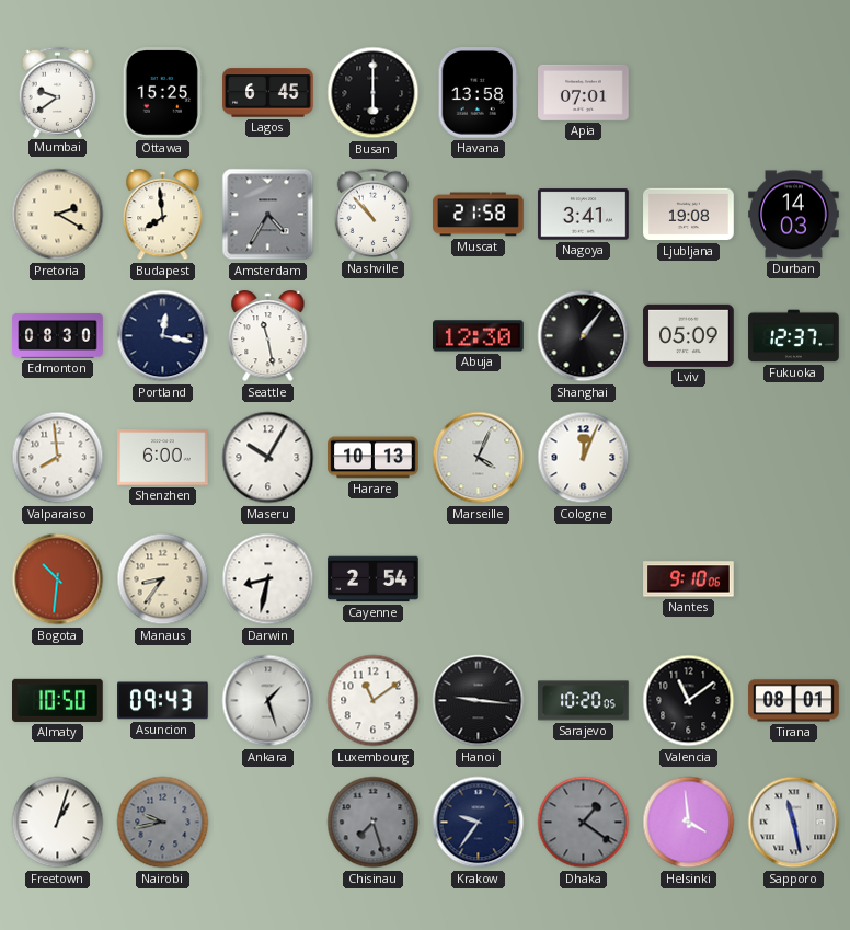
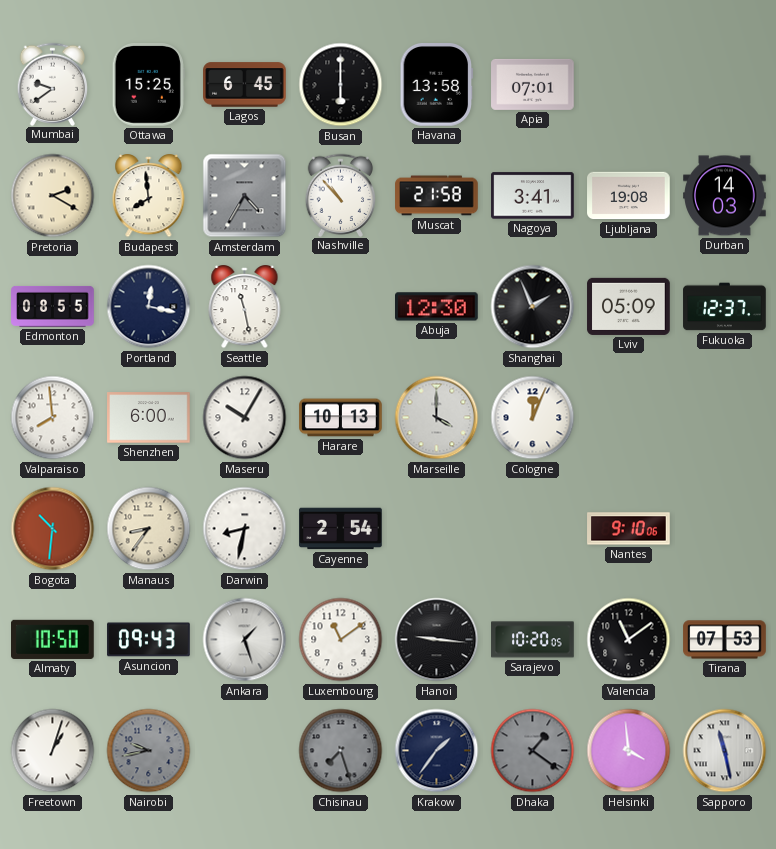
Edmonton: 08:30 -> 08:55
Shanghai: 1:06 -> 1:56
Marseille: 4:04 -> 4:00
Tirana: 08:01 -> 07:53
Krakow: 9:36 -> 1:36
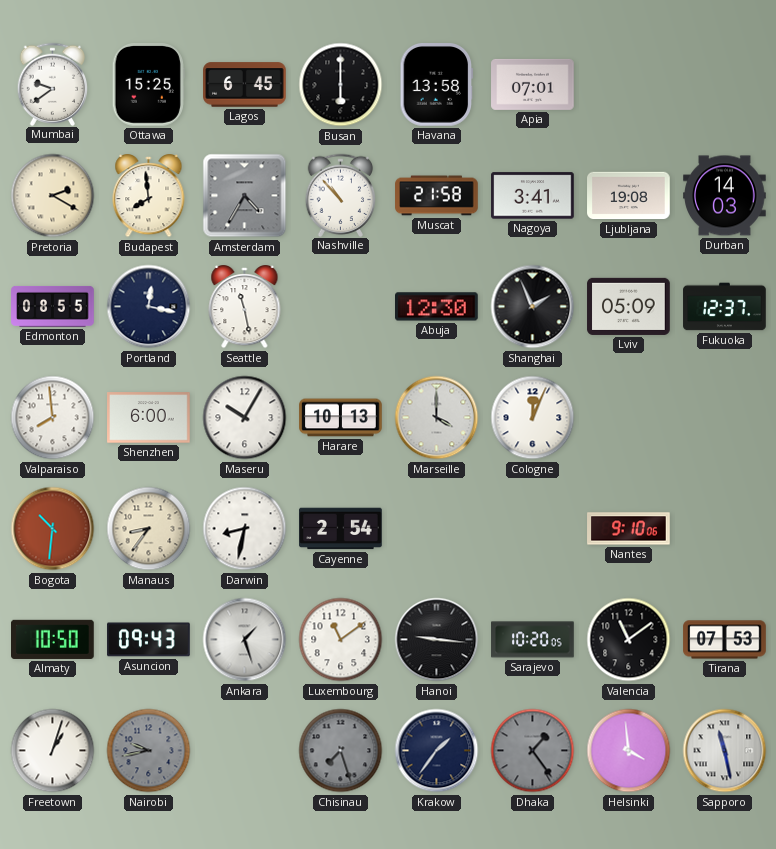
Dhaka: 1:21 -> 1:24
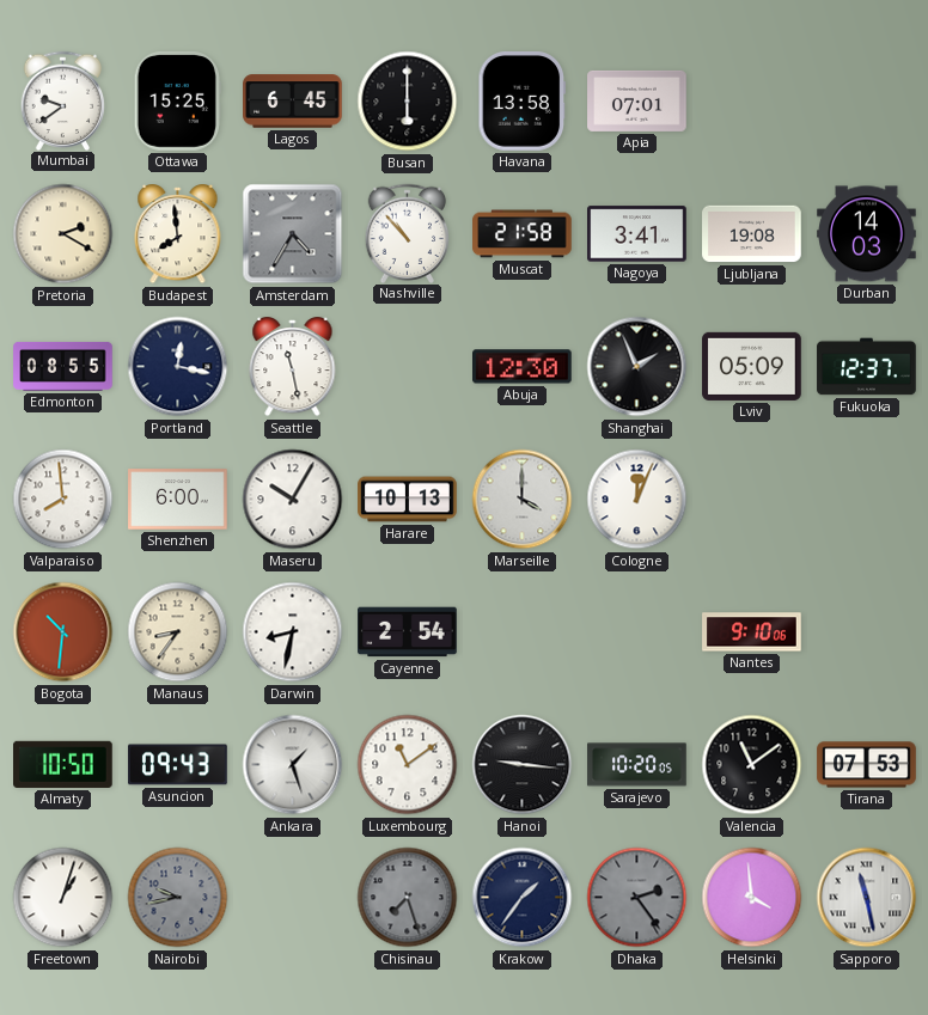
Dhaka: 1:24 -> 2:24
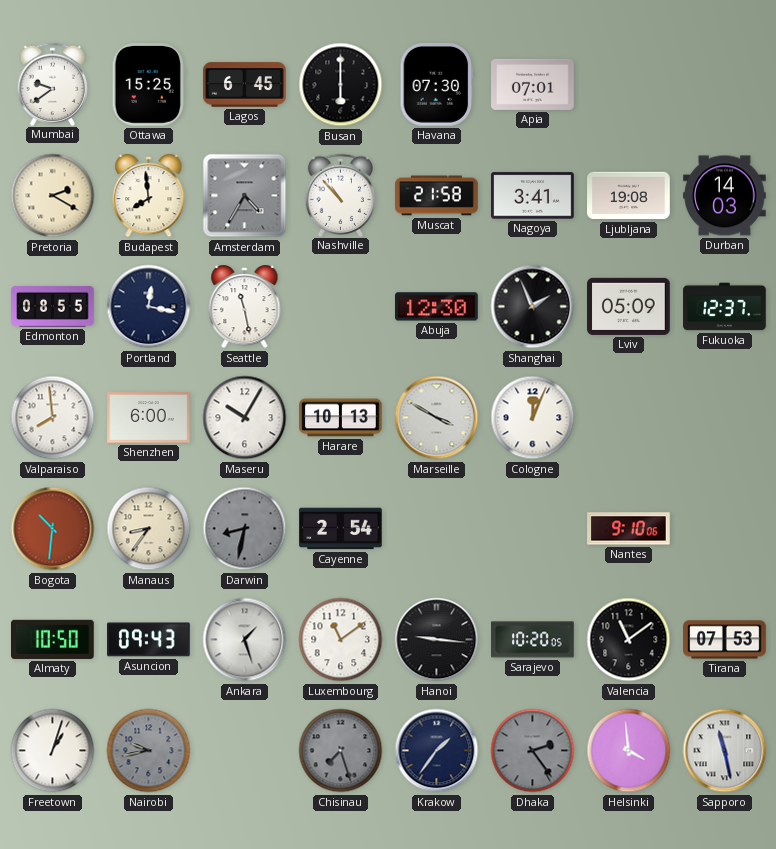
Havana: 13:58 -> 07:30
Marseille: 4:00 -> 3:50
Darwin dial: white -> grey
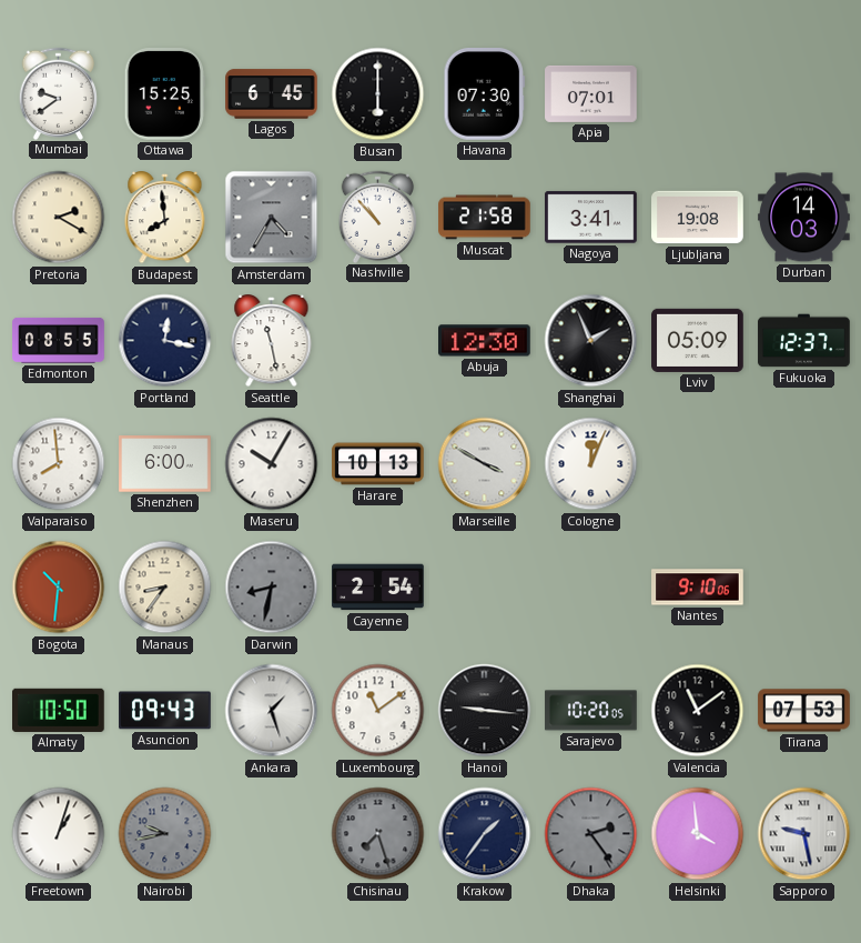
Sapporo: 11:28 -> 9:28
